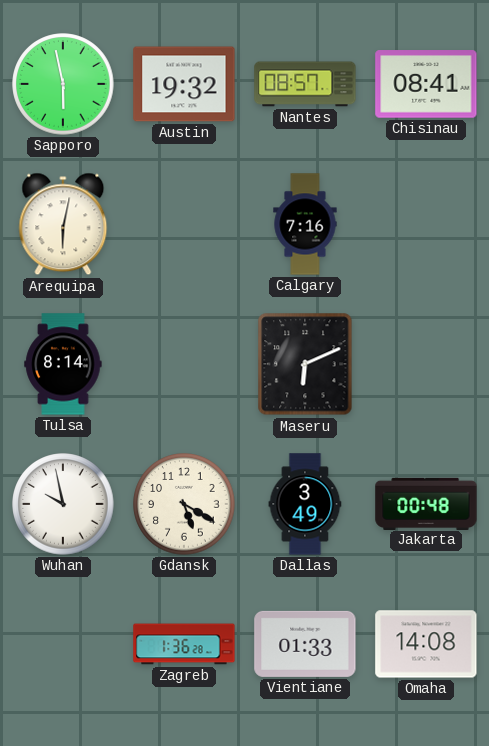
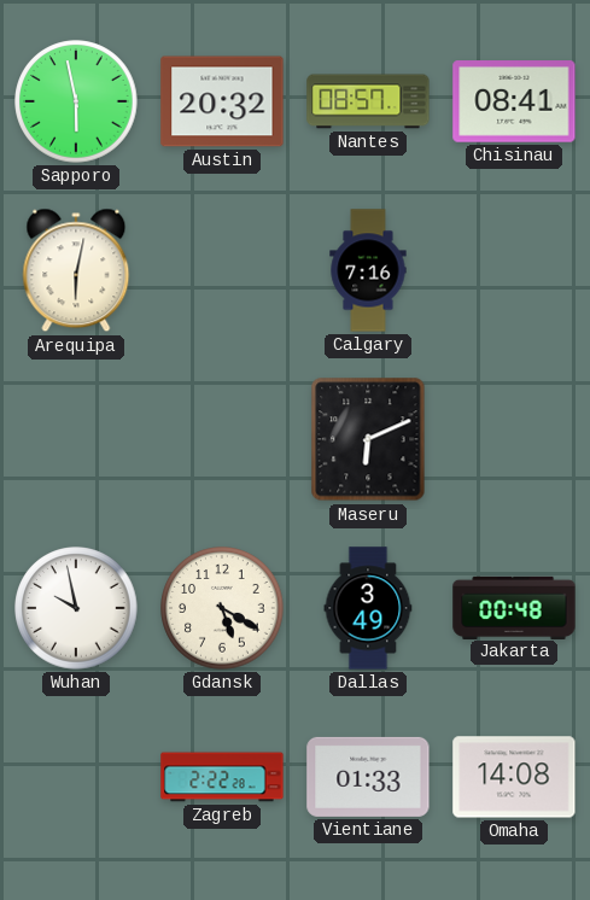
Austin: 19:32 -> 20:32
Tulsa: 8:14 -> none
Zagreb: 1:36 -> 2:22
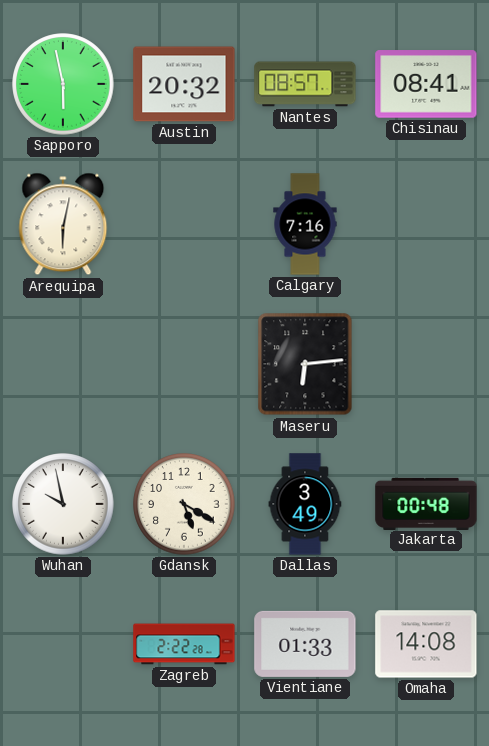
Maseru: 6:11 -> 6:14
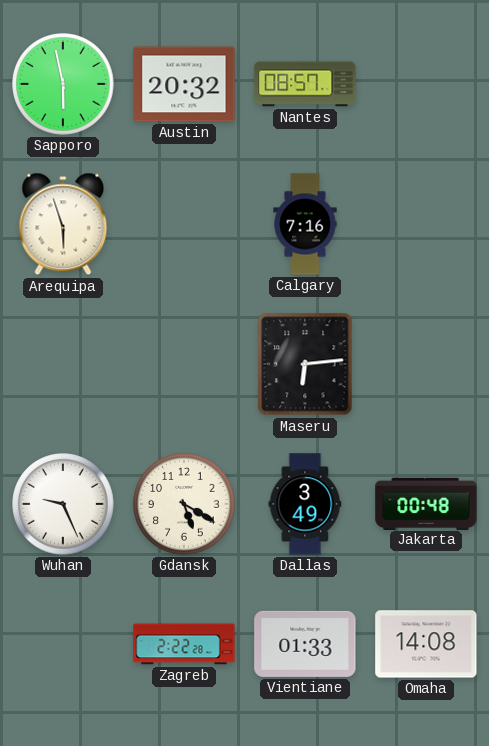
Chisinau: 08:41 -> none
Arequipa: 6:02 -> 5:57
Wuhan: 9:58 -> 9:26
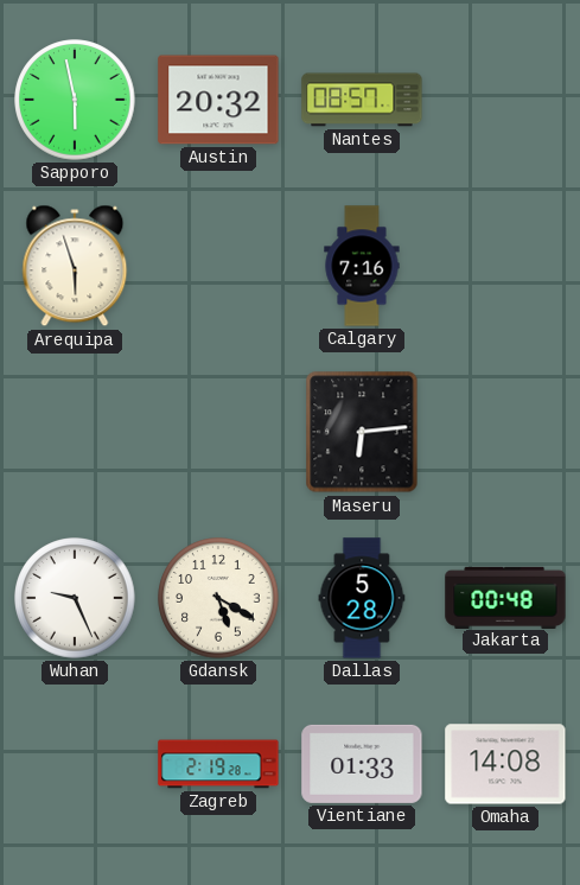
Dallas: 3:49 -> 5:28
Zagreb: 2:22 -> 2:19
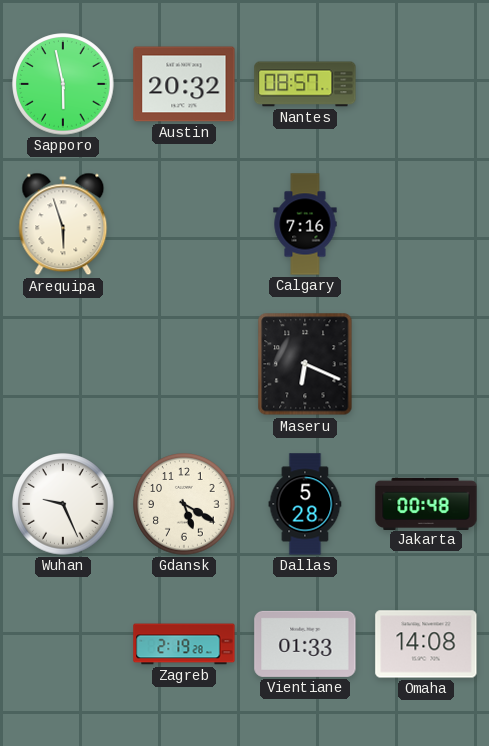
Maseru: 6:14 -> 6:19
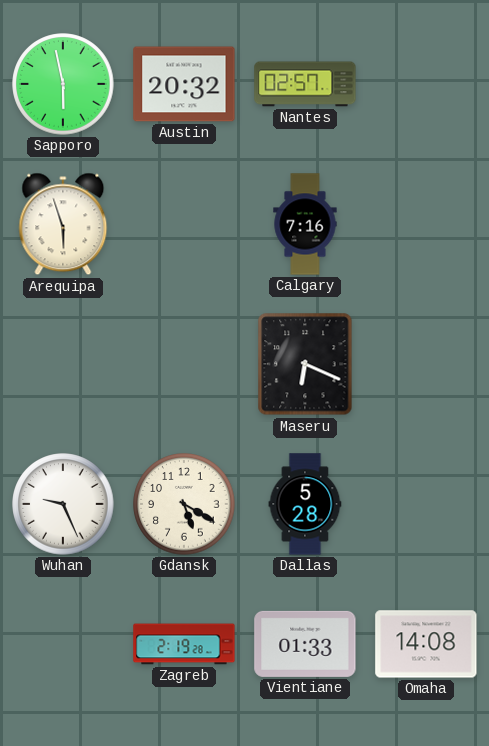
Nantes: 08:57 -> 02:57
Jakarta: 00:48 -> none
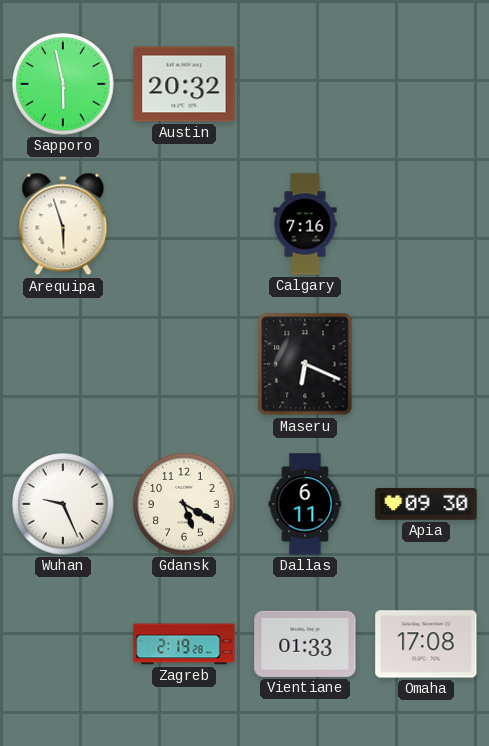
Nantes: 02:57 -> none
Dallas: 5:28 -> 6:11
Apia: none -> 09:30
Omaha: 14:08 -> 17:08
